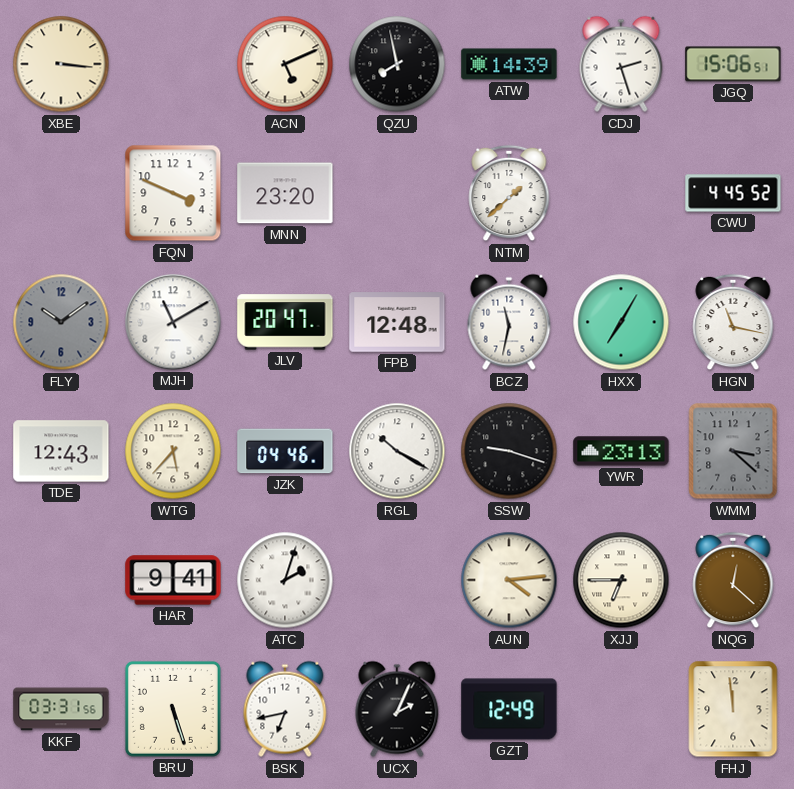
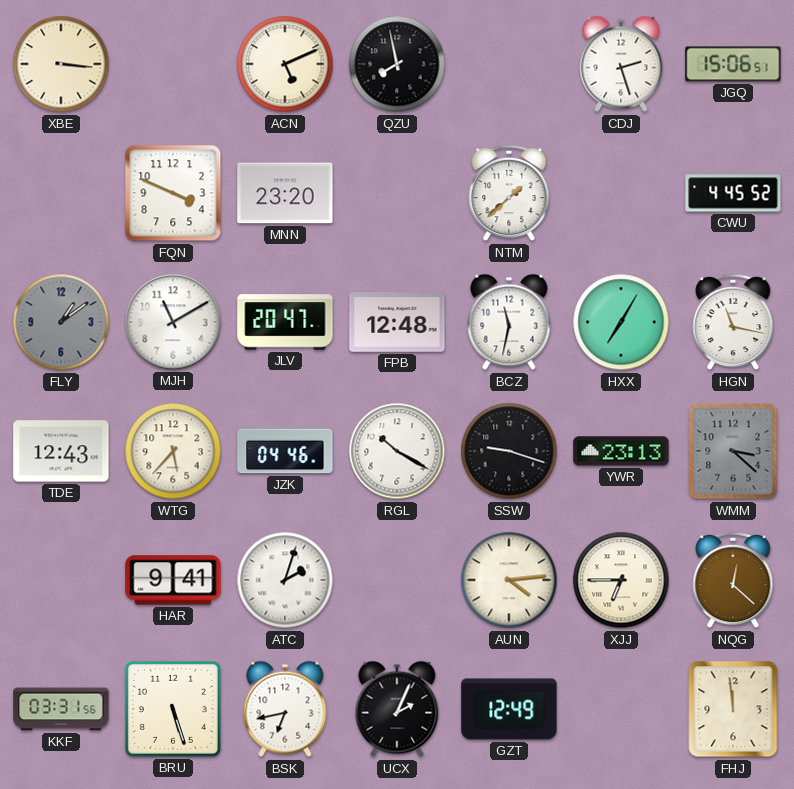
ATW: 14:39 -> none
FLY: 10:09 -> 1:09
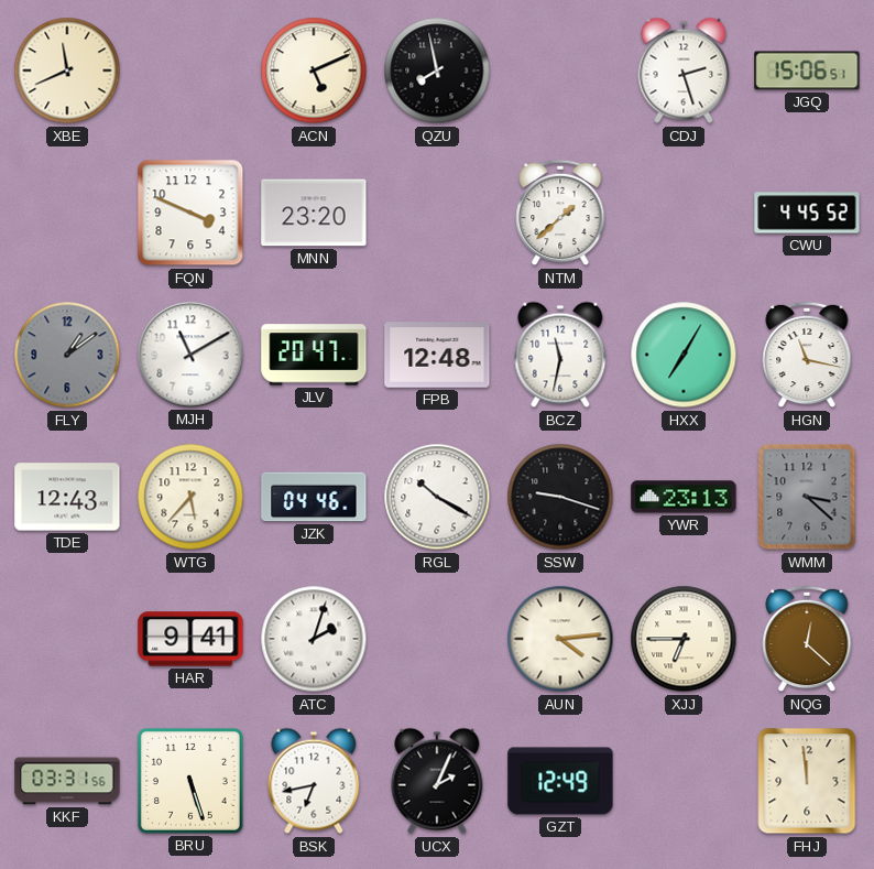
XBE: 3:16 -> 11:41
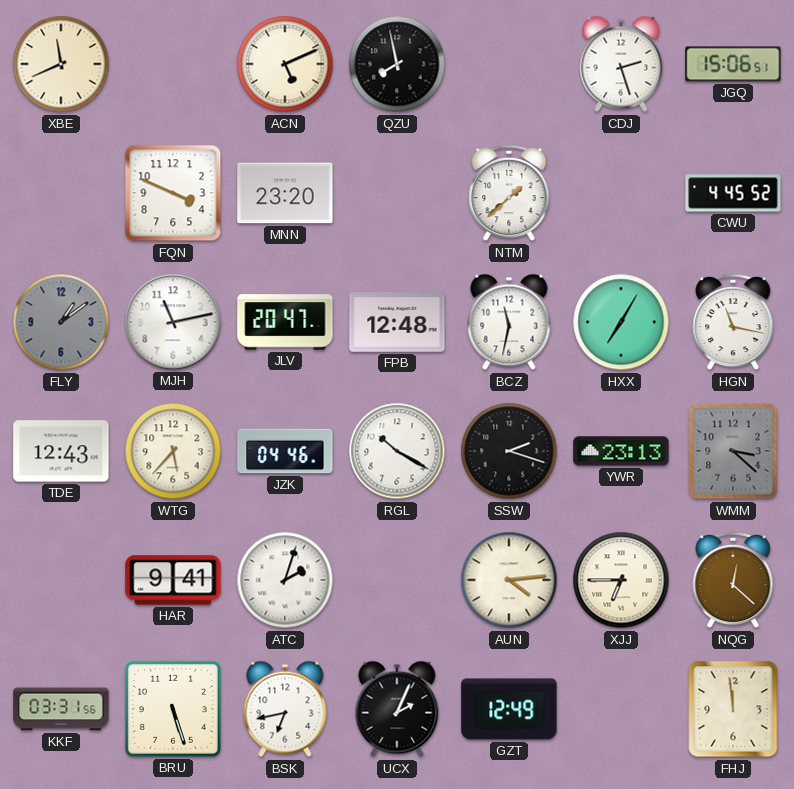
MJH: 11:10 -> 11:13
SSW: 9:18 -> 2:18
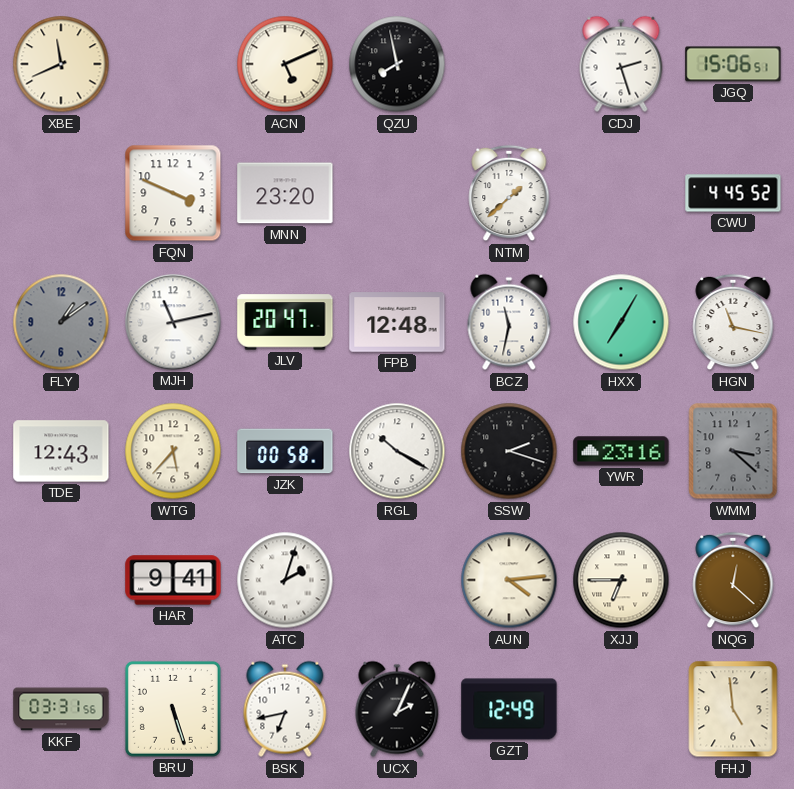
JZK: 04:46 -> 00:58
YWR: 23:13 -> 23:16
FHJ: 11:59 -> 4:59
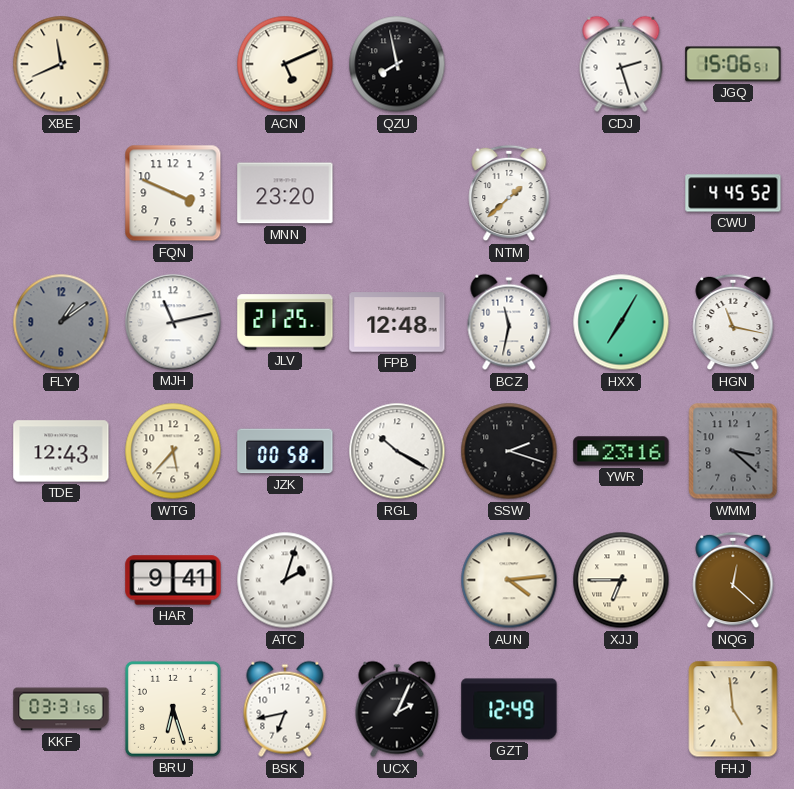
JLV: 20:47 -> 21:25
BRU: 5:27 -> 6:27
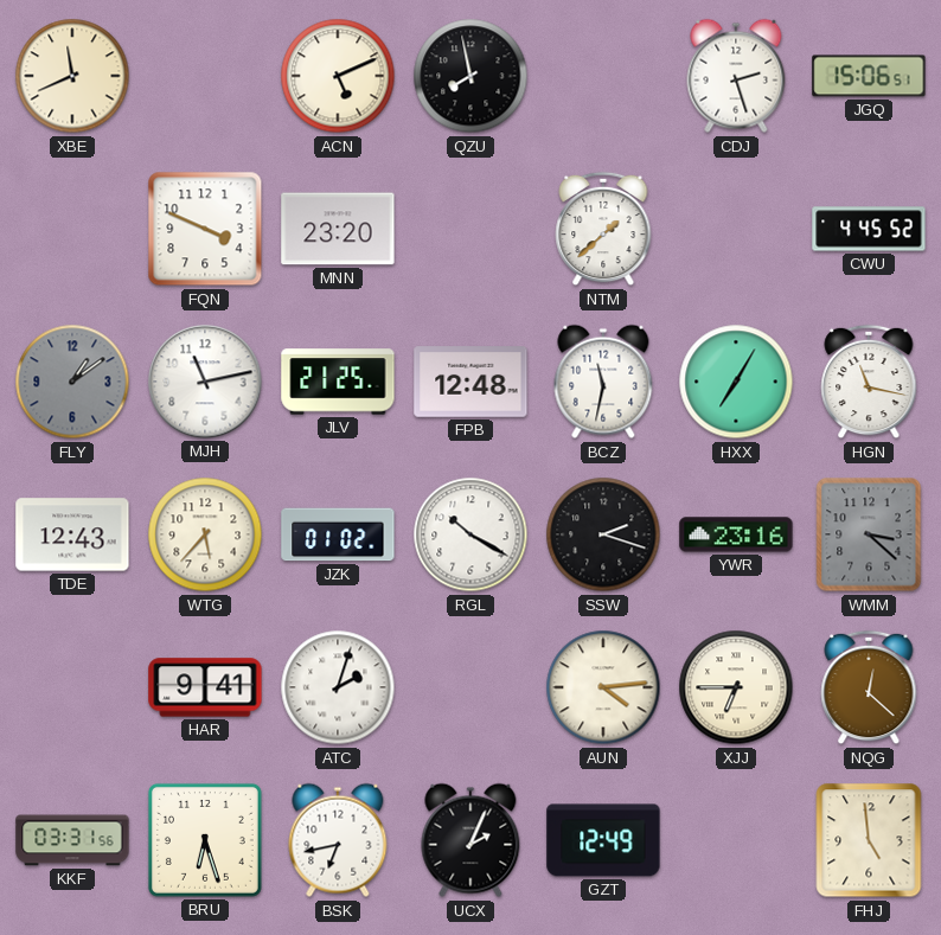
JZK: 00:58 -> 01:02
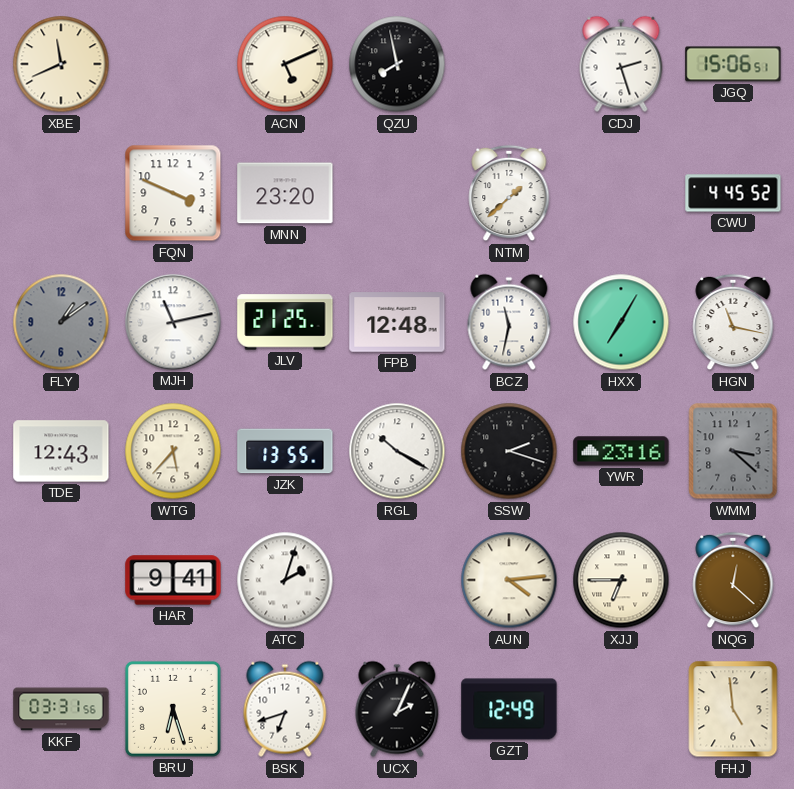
JZK: 01:02 -> 13:55
BSK: 6:43 -> 6:42
